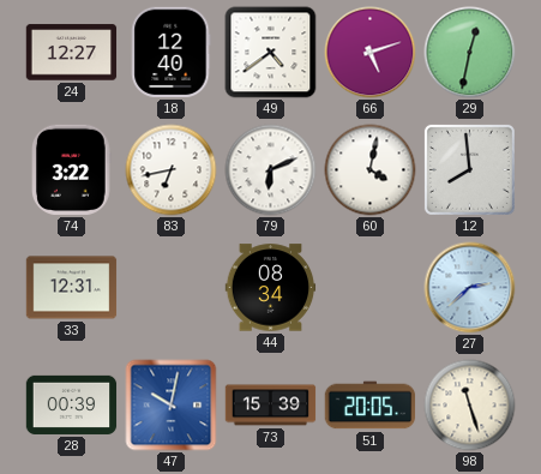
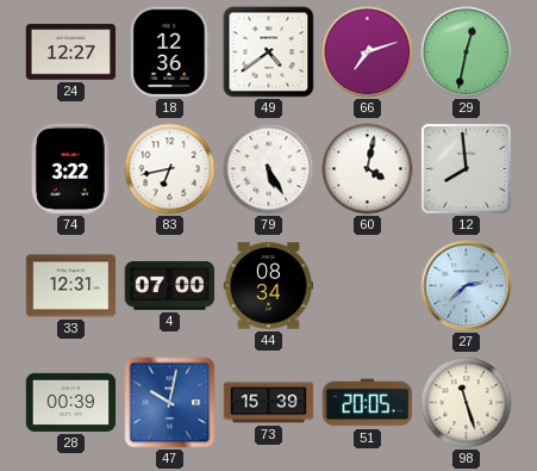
18: 12:40 -> 12:36
66: 5:12 -> 7:12
79: 6:11 -> 5:25
4: none -> 07:00
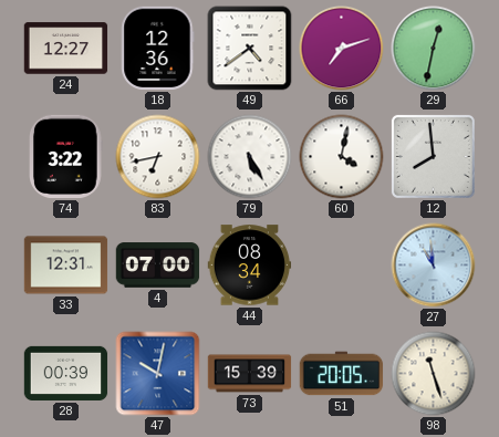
27: 2:38 -> 10:59
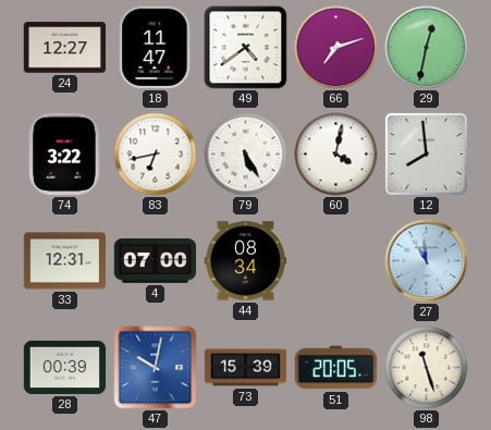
18: 12:36 -> 11:47
